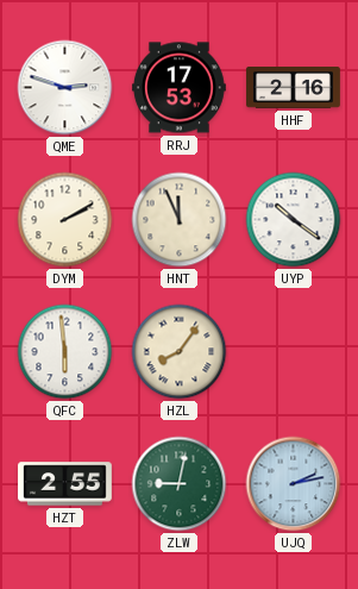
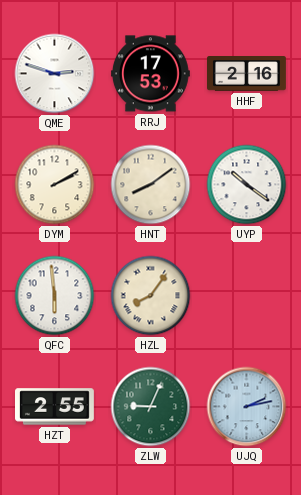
HNT: 11:56 -> 8:09
ZLW: 9:02 -> 9:04
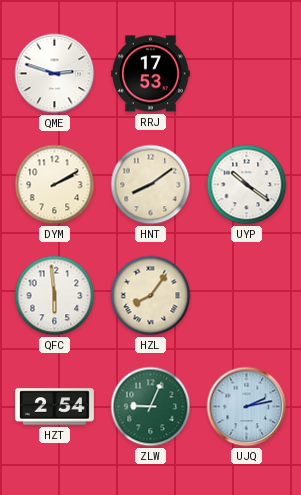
HHF: 2:16 -> none
HZT: 2:55 -> 2:54
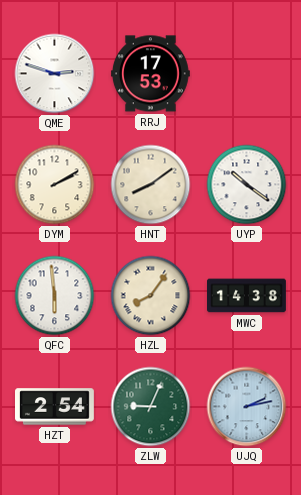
MWC: none -> 14:38
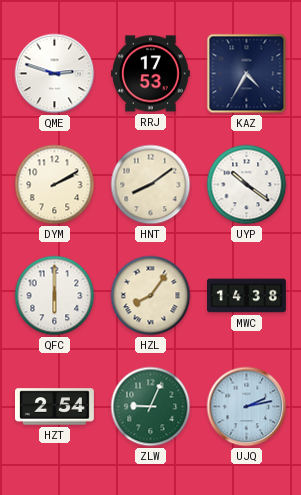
KAZ: none -> 4:35
QFC: 5:59 -> 6:00
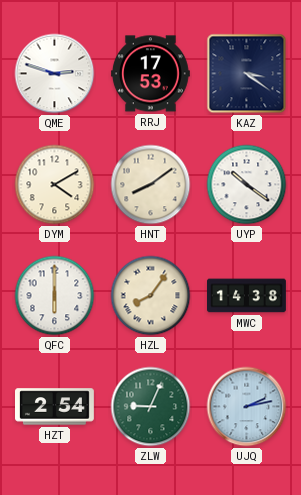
KAZ: 4:35 -> 3:21
DYM: 2:10 -> 4:10
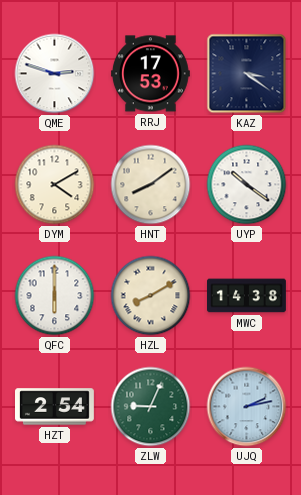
HZL: 8:06 -> 8:10
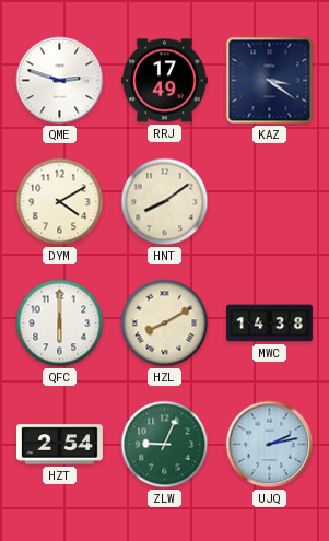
RRJ: 17:53 -> 17:49
UYP: 10:21 -> none
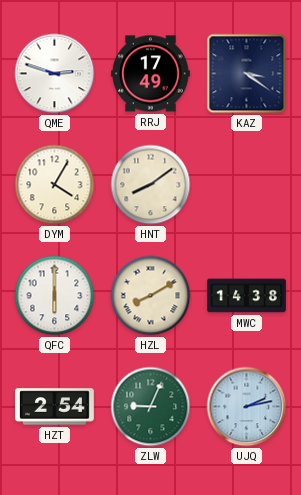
DYM: 4:10 -> 4:05
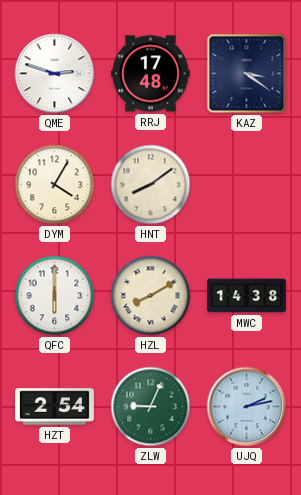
RRJ: 17:49 -> 17:48
